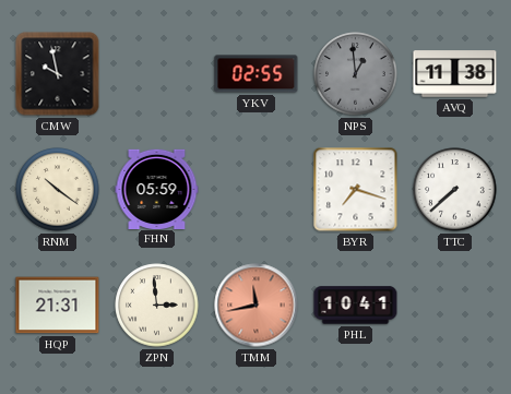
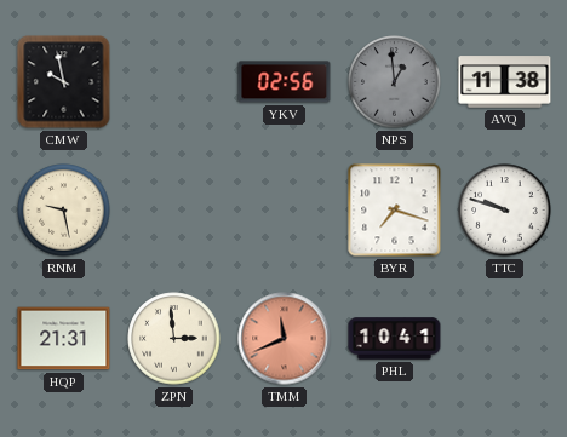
YKV: 02:55 -> 02:56
RNM: 10:21 -> 9:28
FHN: 05:59 -> none
TTC: 7:38 -> 9:48
TMM: 11:43 -> 11:41
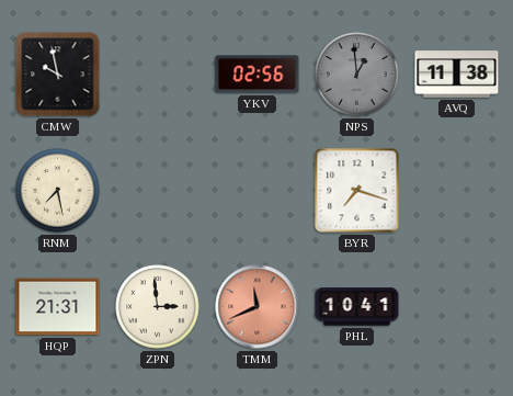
RNM: 9:28 -> 7:28
TTC: 9:48 -> none
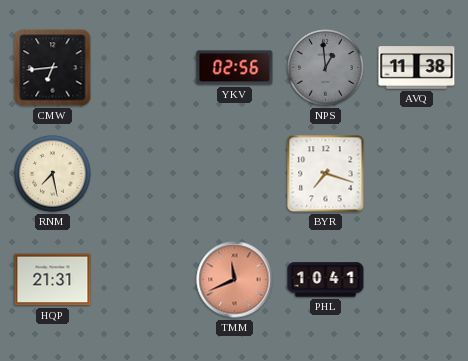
CMW: 9:58 -> 6:44
ZPN: 2:59 -> none
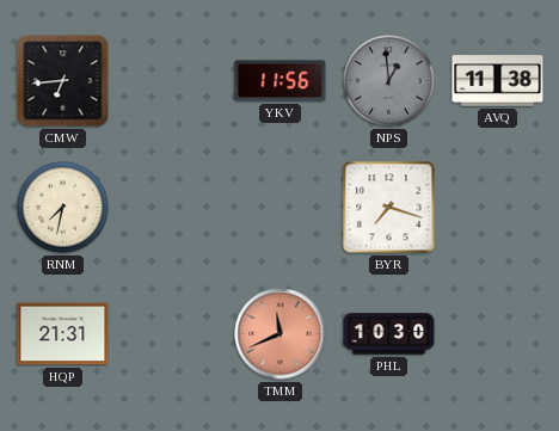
YKV: 02:56 -> 11:56
RNM: 7:28 -> 7:32
PHL: 10:41 -> 10:30
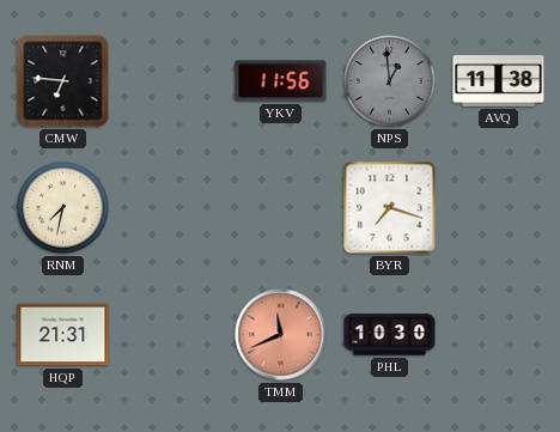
CMW: 6:44 -> 6:46
